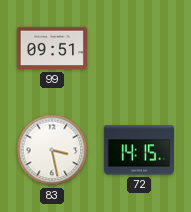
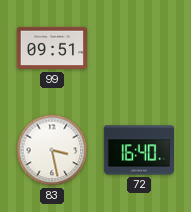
72: 14:15 -> 16:40
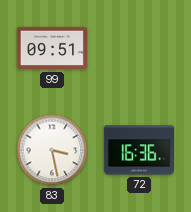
72: 16:40 -> 16:36
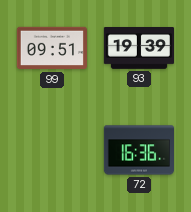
93: none -> 19:39
83: 3:28 -> none
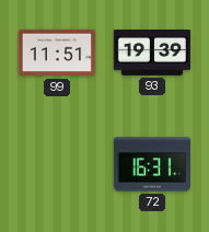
99: 09:51 -> 11:51
72: 16:36 -> 16:31
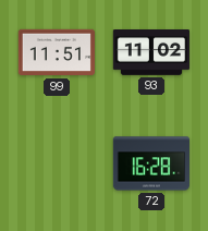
93: 19:39 -> 11:02
72: 16:31 -> 16:28
